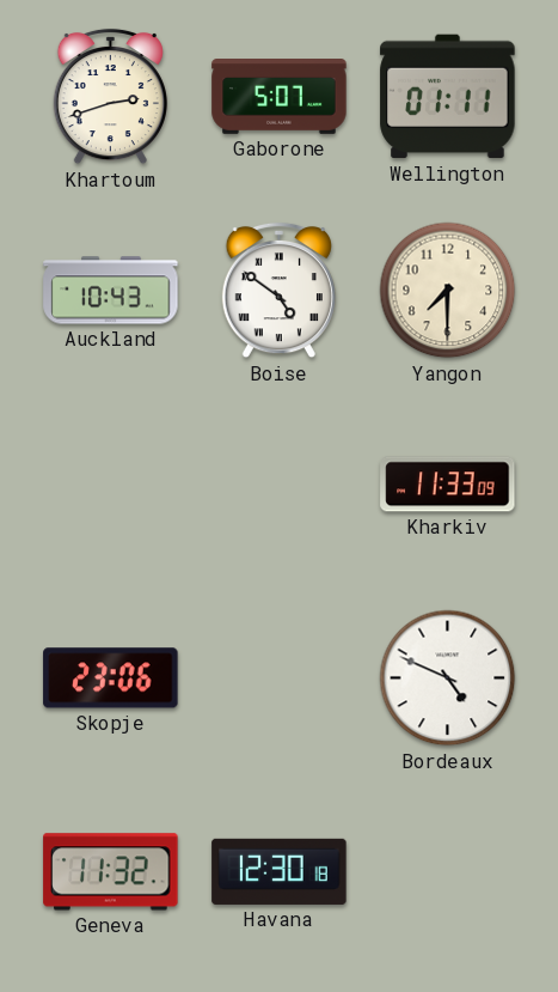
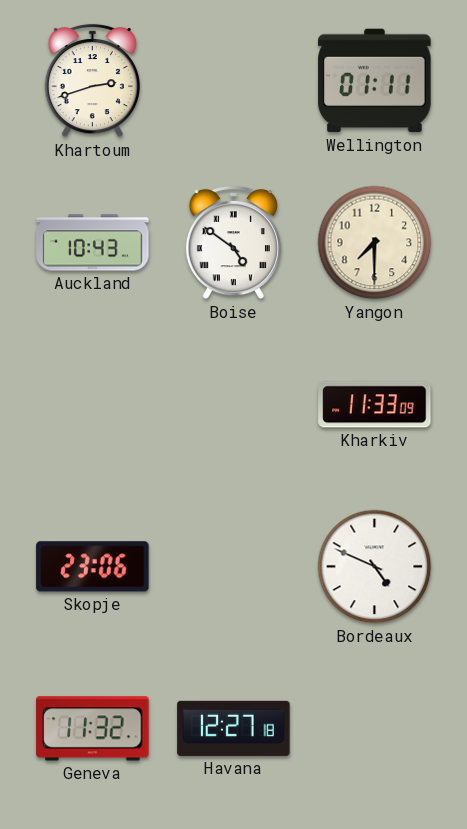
Gaborone: 5:07 -> none
Havana: 12:30 -> 12:27
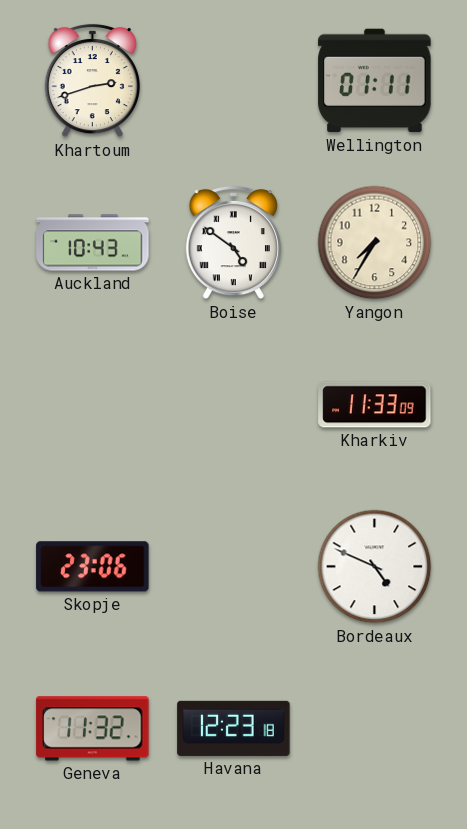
Yangon: 7:30 -> 7:35
Havana: 12:27 -> 12:23
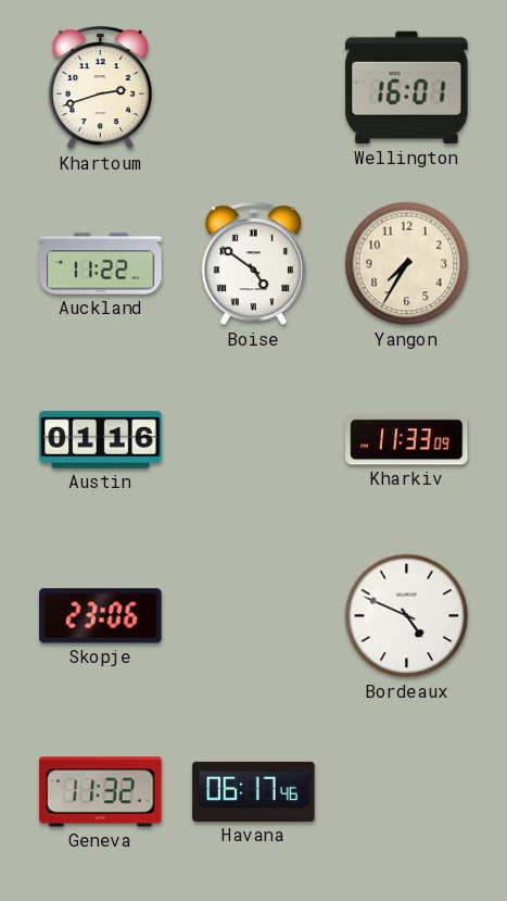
Wellington: 01:11 -> 16:01
Auckland: 10:43 -> 11:22
Austin: none -> 01:16
Havana: 12:23 -> 06:17
